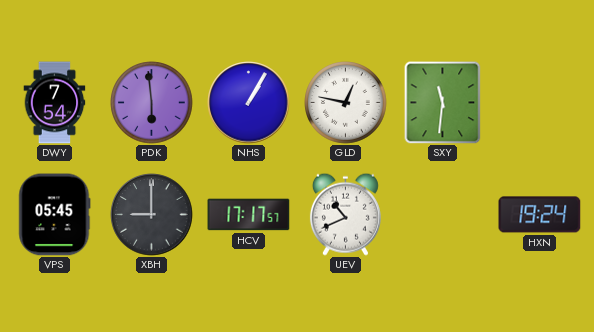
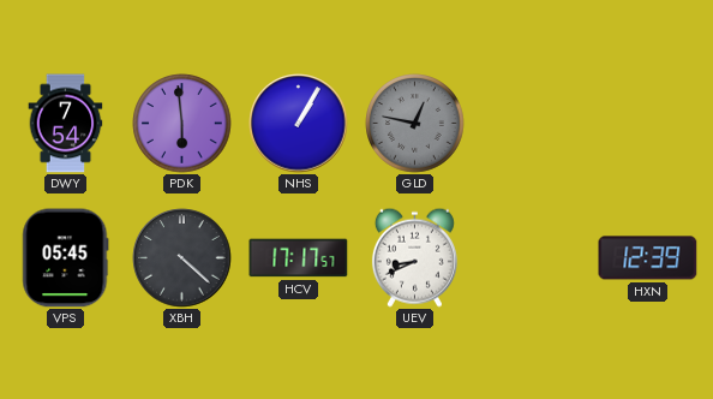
GLD dial: white -> grey
SXY: 11:31 -> none
XBH: 9:00 -> 4:22
UEV: 10:41 -> 8:41
HXN: 19:24 -> 12:39
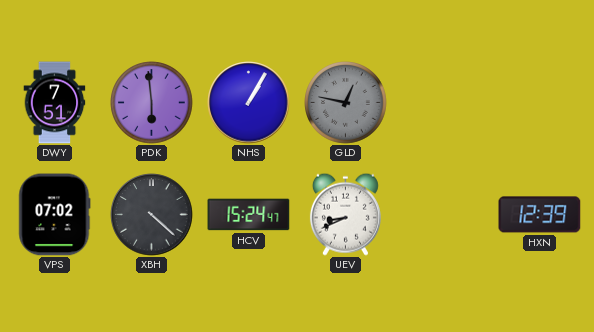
DWY: 7:54 -> 7:51
VPS: 05:45 -> 07:02
HCV: 17:17 -> 15:24
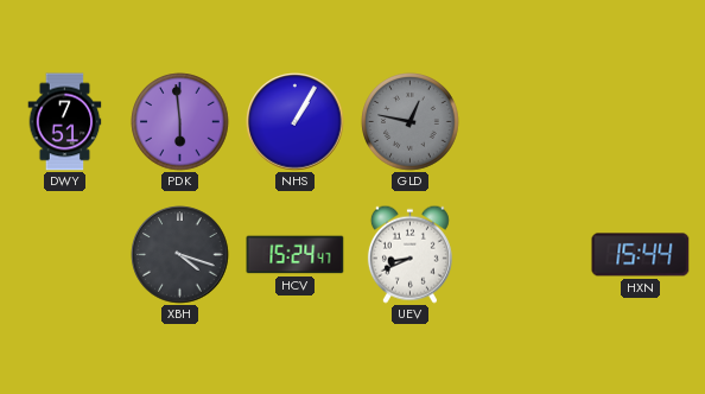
VPS: 07:02 -> none
XBH: 4:22 -> 4:18
HXN: 12:39 -> 15:44
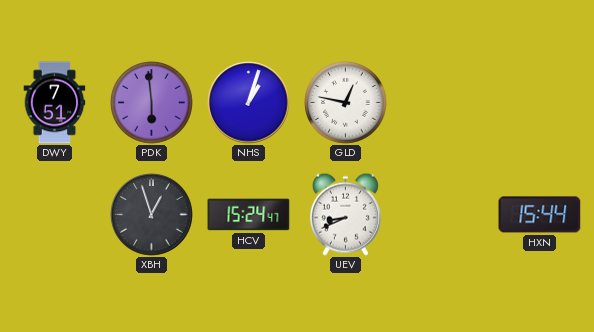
NHS: 1:05 -> 1:03
GLD dial: grey -> white
XBH: 4:18 -> 12:57
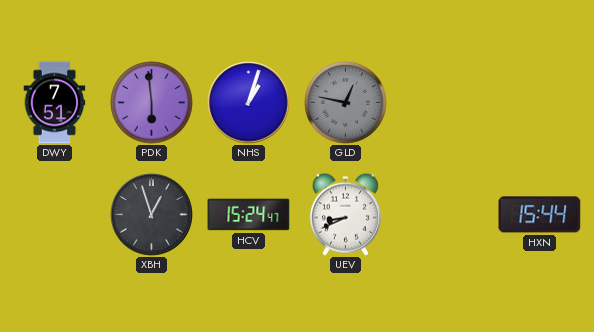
GLD dial: white -> grey
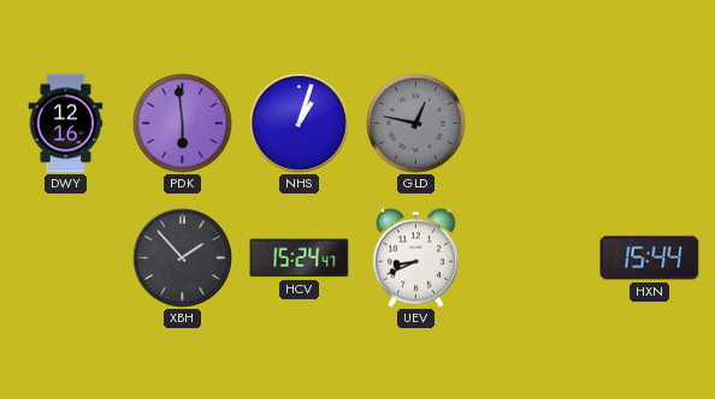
DWY: 7:51 -> 12:16
XBH: 12:57 -> 1:53
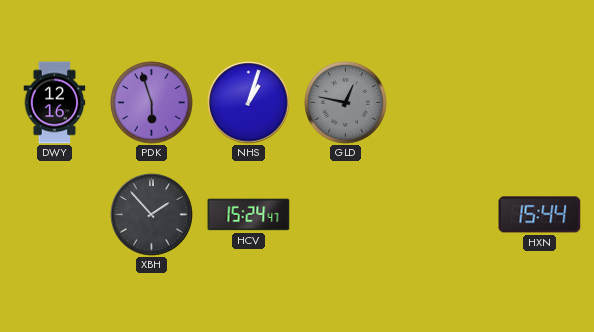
PDK: 5:59 -> 5:57
UEV: 8:41 -> none
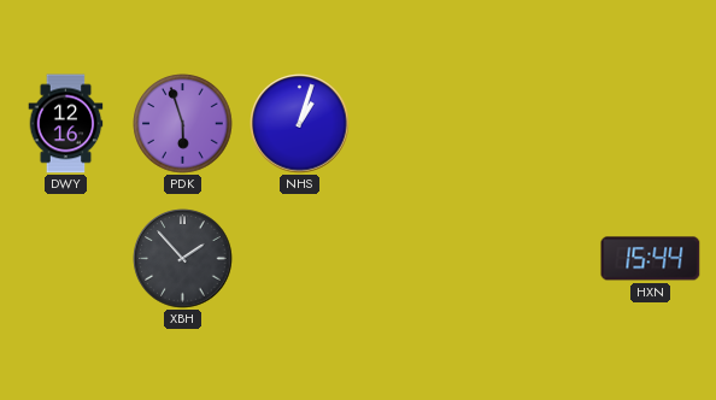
GLD: 12:47 -> none
HCV: 15:24 -> none
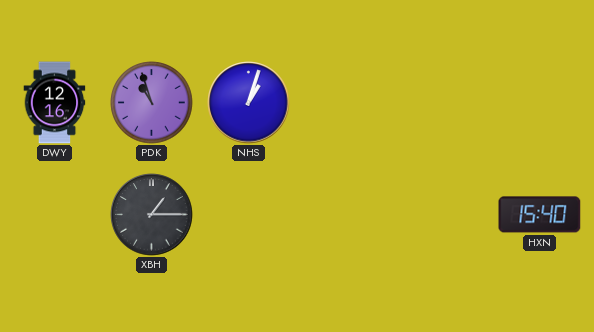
PDK: 5:57 -> 10:57
XBH: 1:53 -> 1:15
HXN: 15:44 -> 15:40
